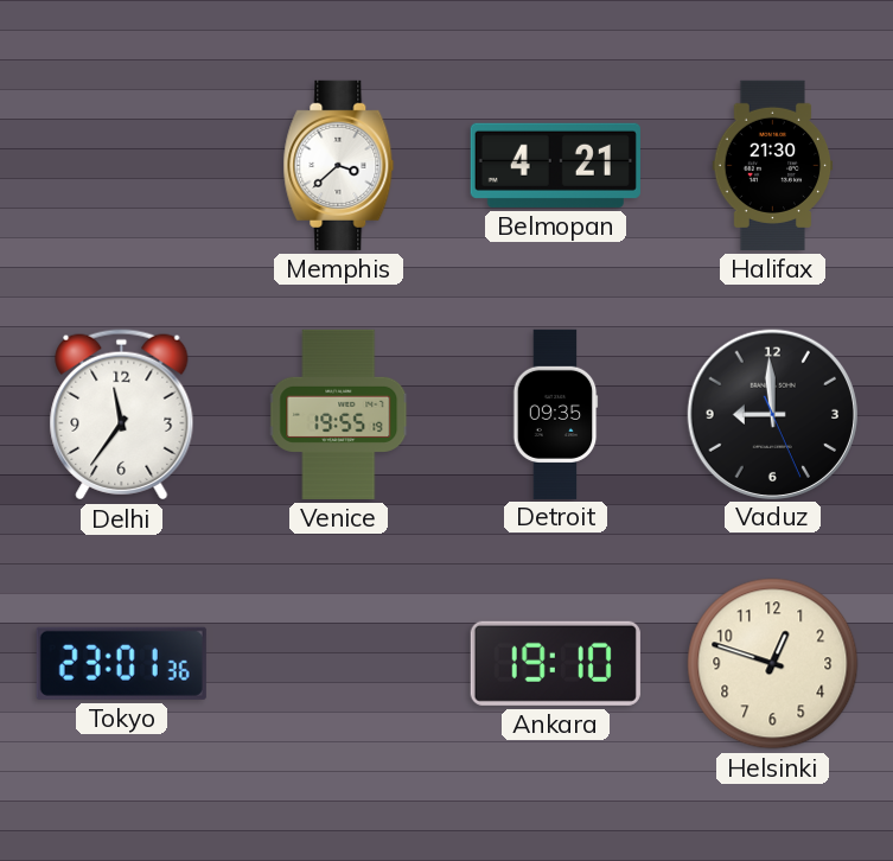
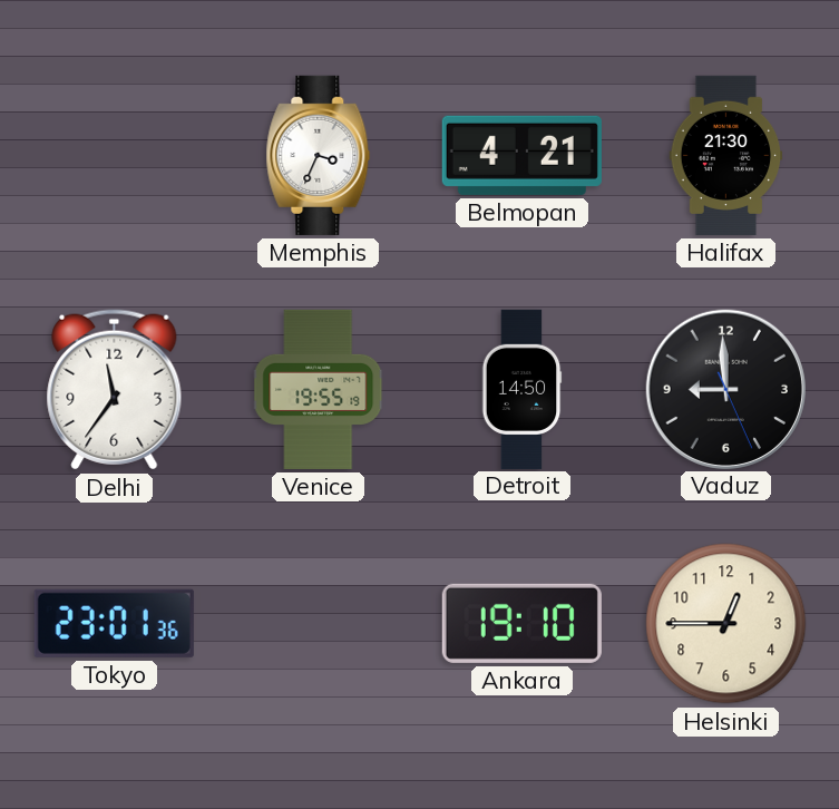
Memphis: 3:38 -> 3:34
Detroit: 09:35 -> 14:50
Helsinki: 12:48 -> 12:45
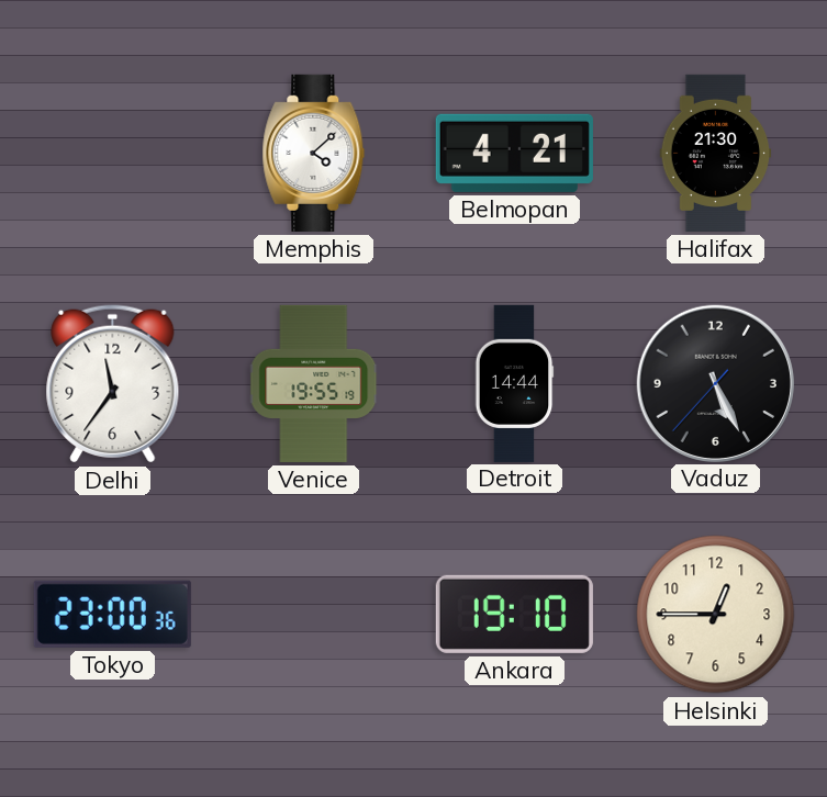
Memphis: 3:34 -> 4:08
Detroit: 14:50 -> 14:44
Vaduz: 8:59 -> 5:25
Tokyo: 23:01 -> 23:00
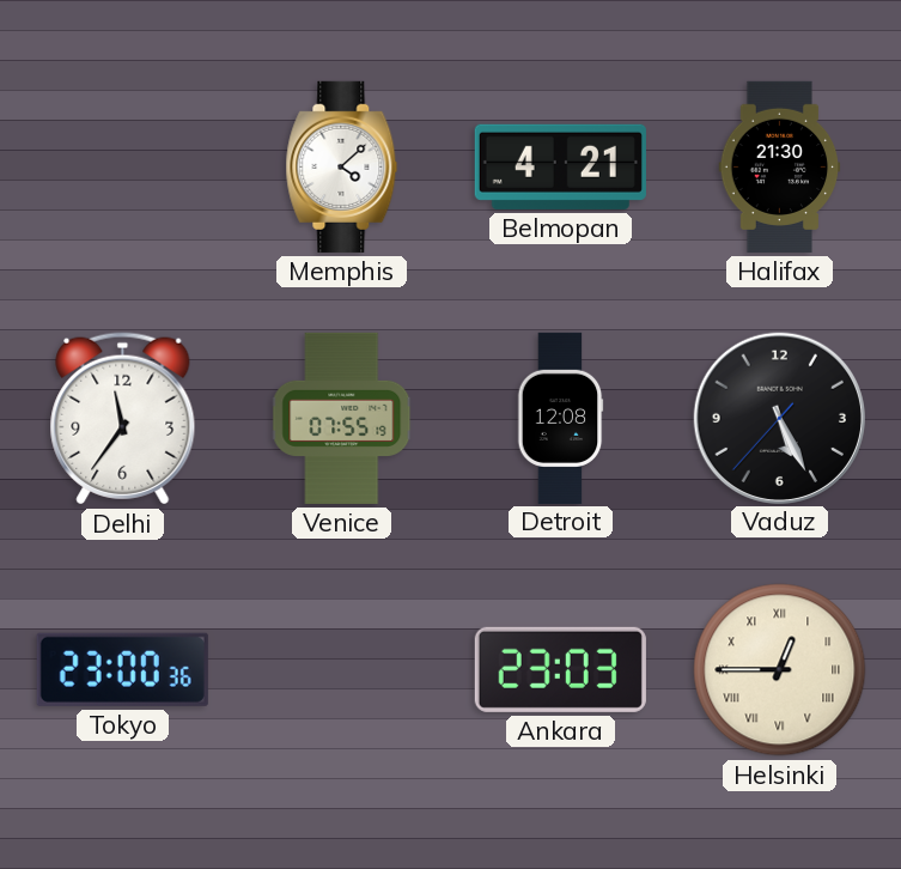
Venice: 19:55 -> 07:55
Detroit: 14:44 -> 12:08
Ankara: 19:10 -> 23:03
Helsinki numerals: Arabic -> Roman
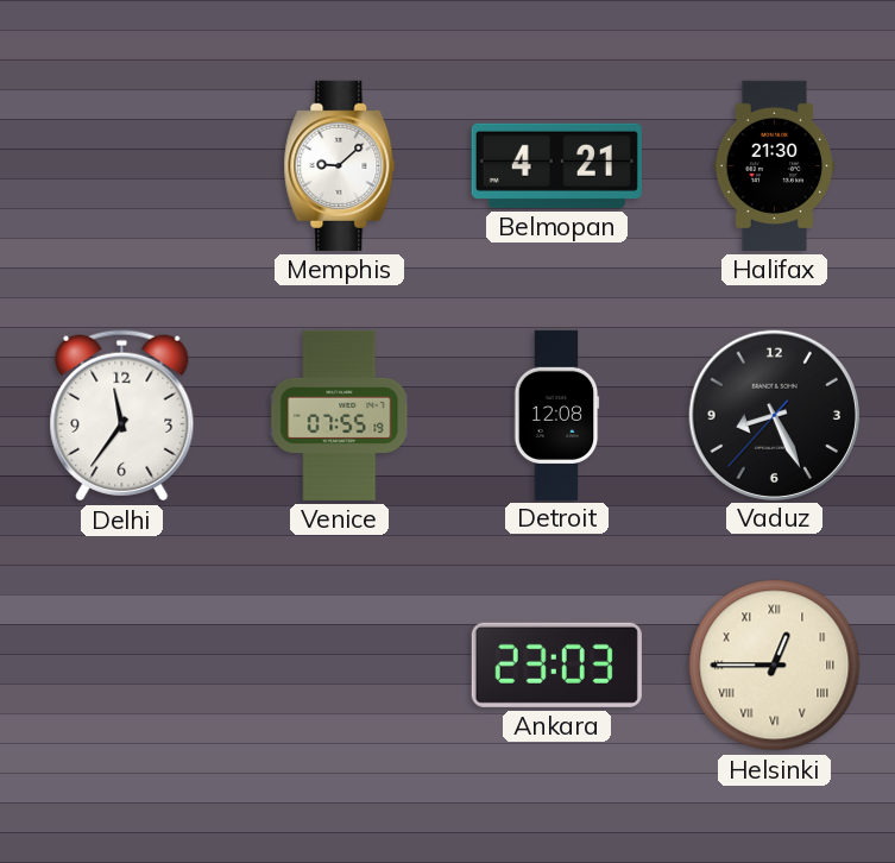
Memphis: 4:08 -> 9:08
Vaduz: 5:25 -> 8:25
Tokyo: 23:00 -> none
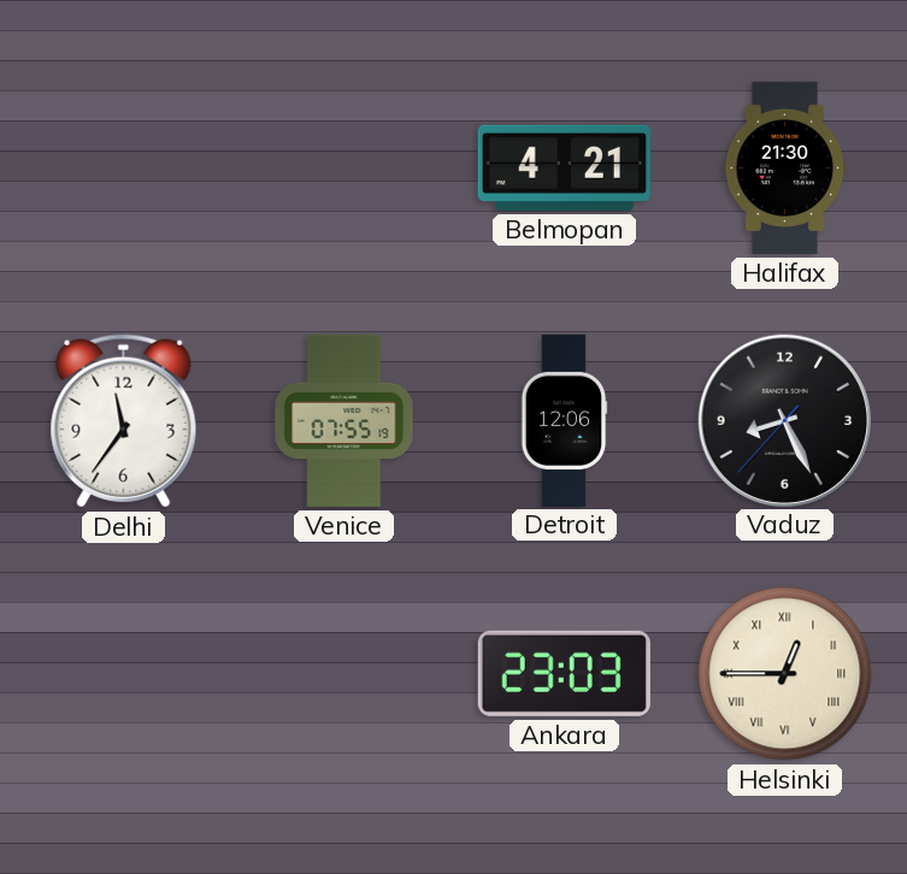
Memphis: 9:08 -> none
Detroit: 12:08 -> 12:06
